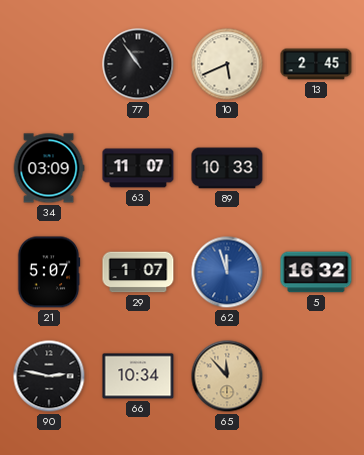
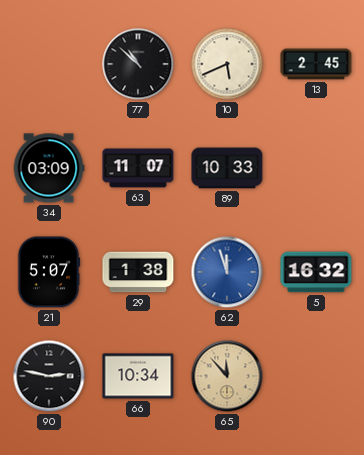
77: 10:54 -> 10:52
29: 1:07 -> 1:38
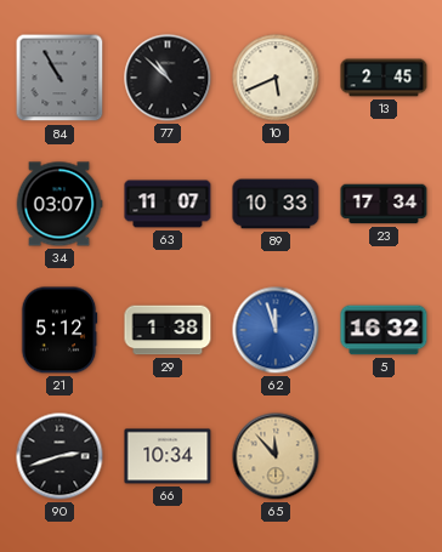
84: none -> 10:55
34: 03:09 -> 03:07
23: none -> 17:34
21: 5:07 -> 5:12
90: 2:47 -> 2:42
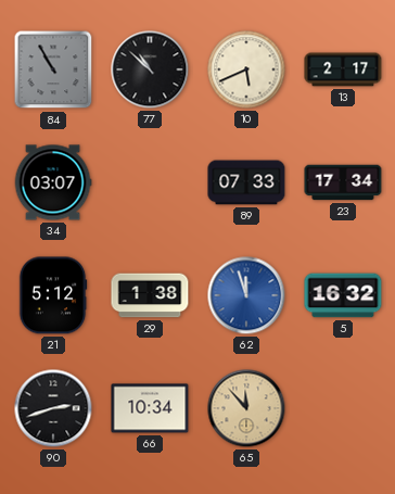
13: 2:45 -> 2:17
63: 11:07 -> none
89: 10:33 -> 07:33
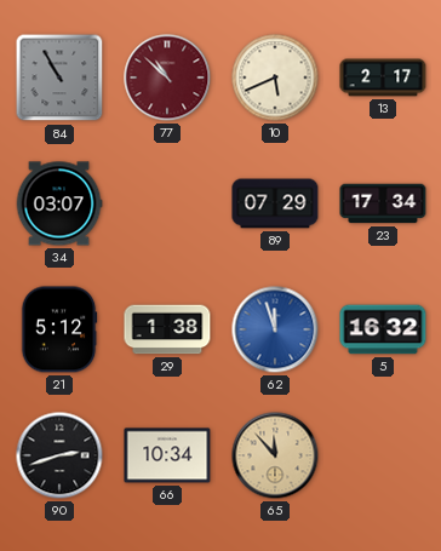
77 dial: black -> burgundy
89: 07:33 -> 07:29
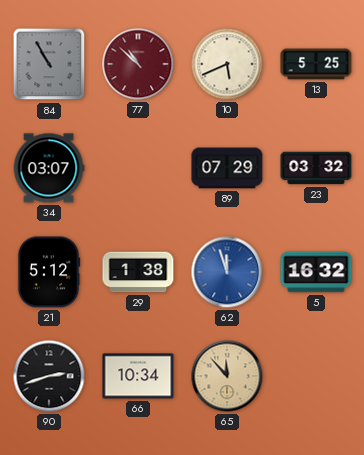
13: 2:17 -> 5:25
23: 17:34 -> 03:32
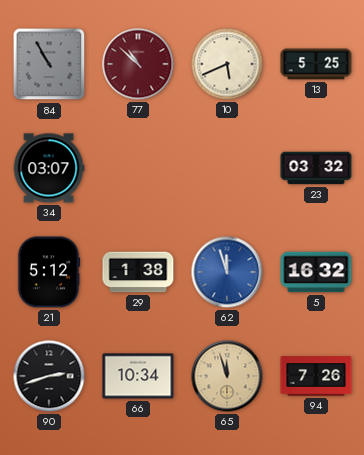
89: 07:29 -> none
65: 11:53 -> 11:57
94: none -> 7:26
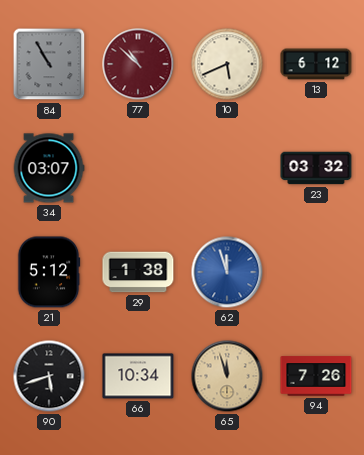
13: 5:25 -> 6:12
5: 16:32 -> none
90: 2:42 -> 5:42
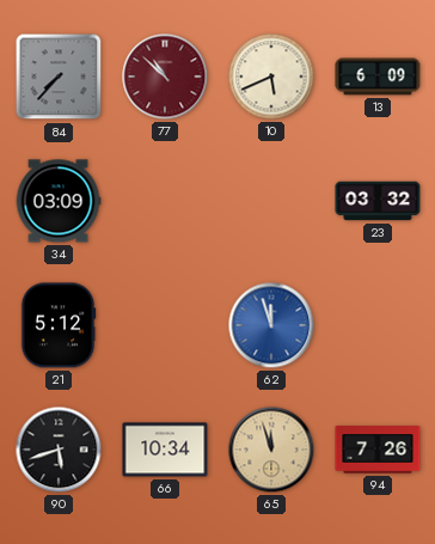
84: 10:55 -> 7:37
13: 6:12 -> 6:09
34: 03:07 -> 03:09
29: 1:38 -> none
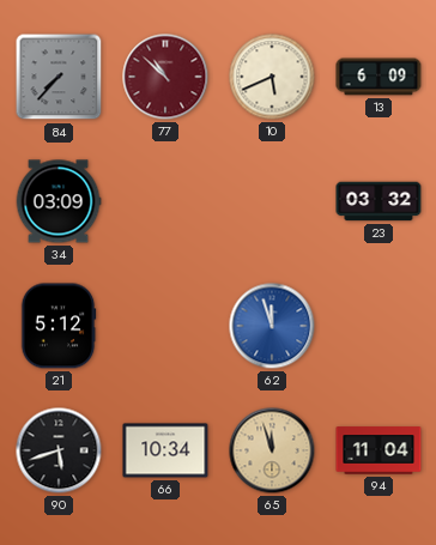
94: 7:26 -> 11:04
